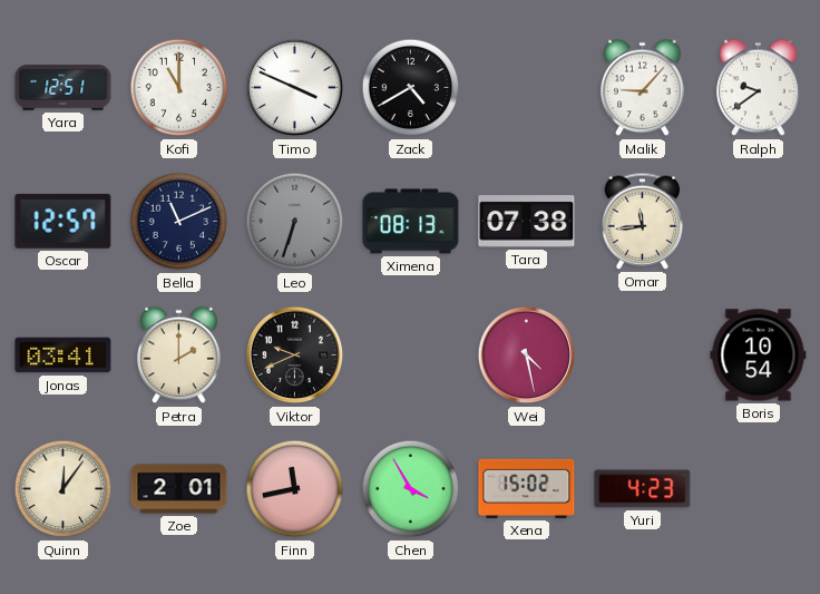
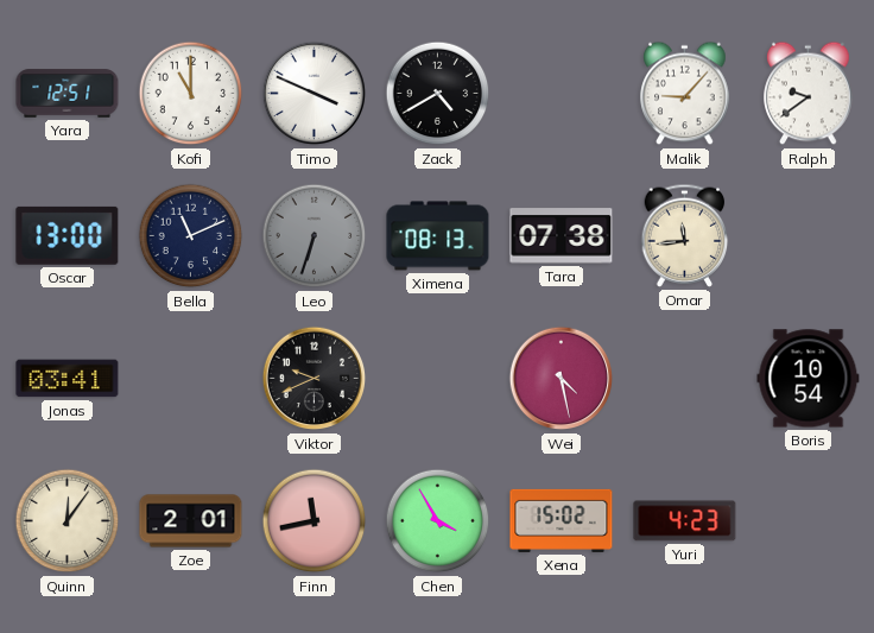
Oscar: 12:57 -> 13:00
Petra: 2:00 -> none
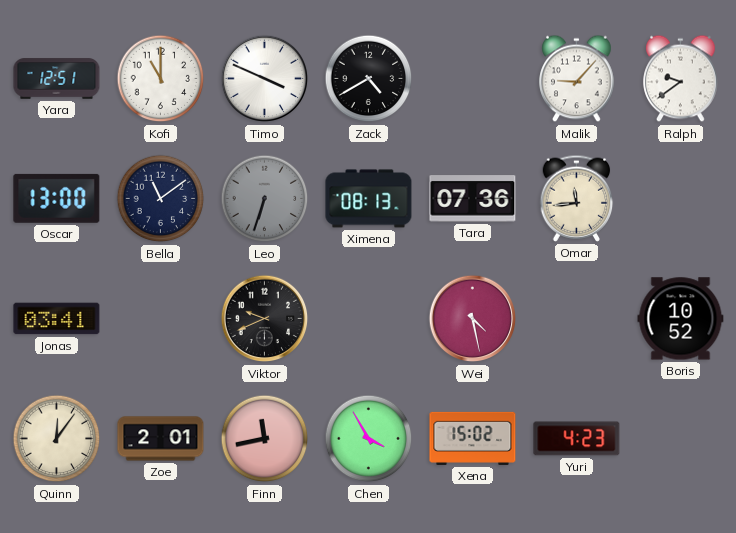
Bella: 11:11 -> 11:09
Tara: 07:38 -> 07:36
Boris: 10:54 -> 10:52
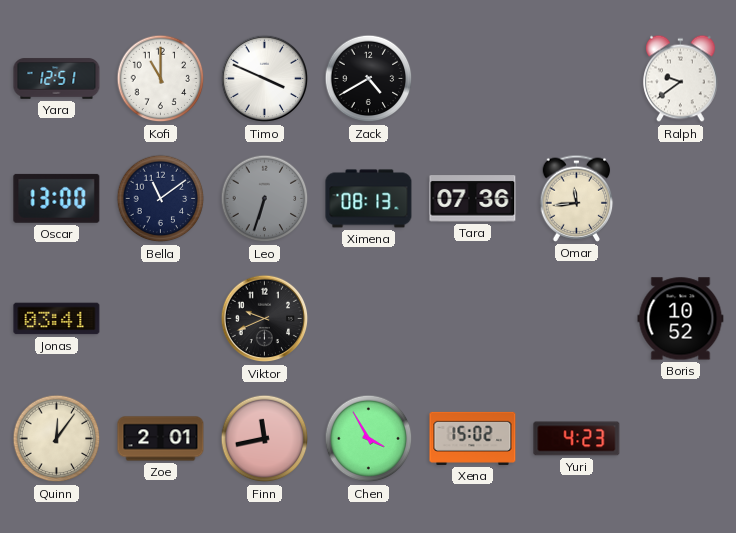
Malik: 9:07 -> none
Wei: 4:28 -> none
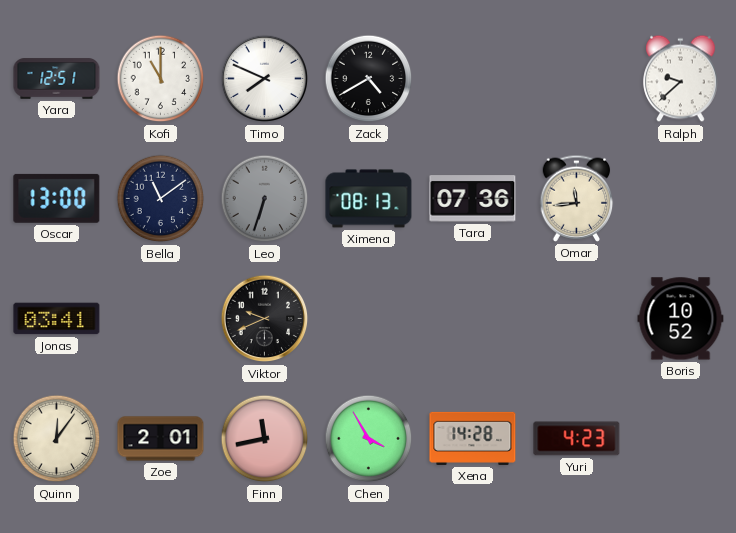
Timo: 3:49 -> 7:49
Ralph: 9:39 -> 9:38
Xena: 15:02 -> 14:28
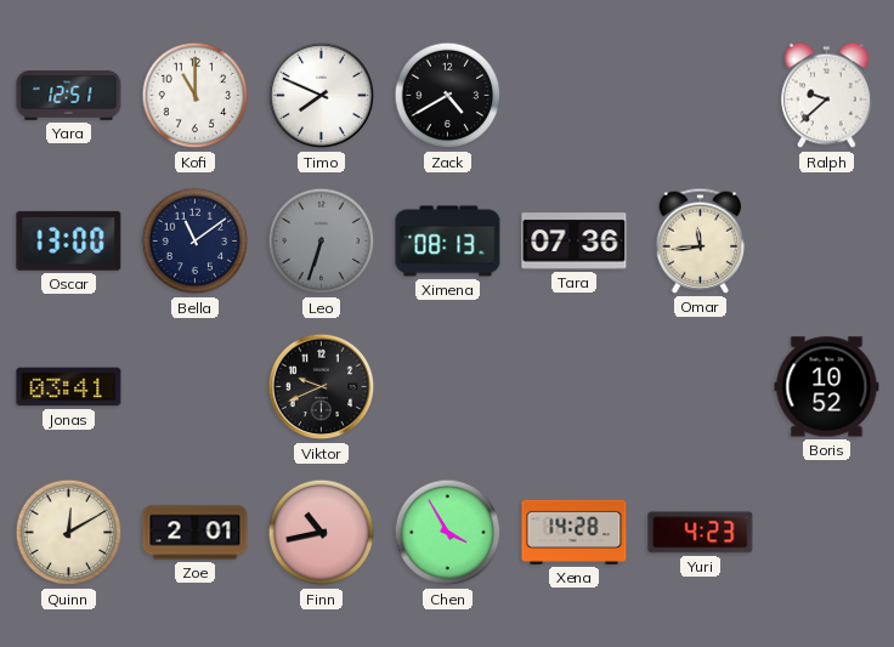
Quinn: 12:06 -> 12:10
Finn: 11:43 -> 10:43
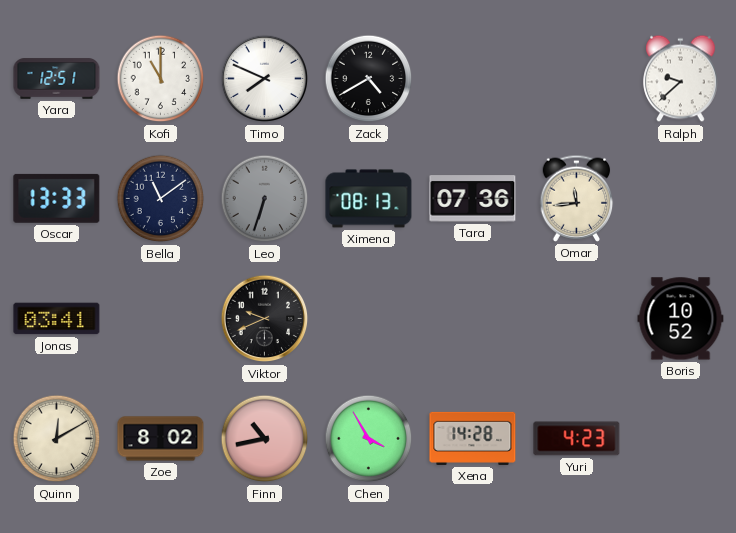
Oscar: 13:00 -> 13:33
Zoe: 2:01 -> 8:02
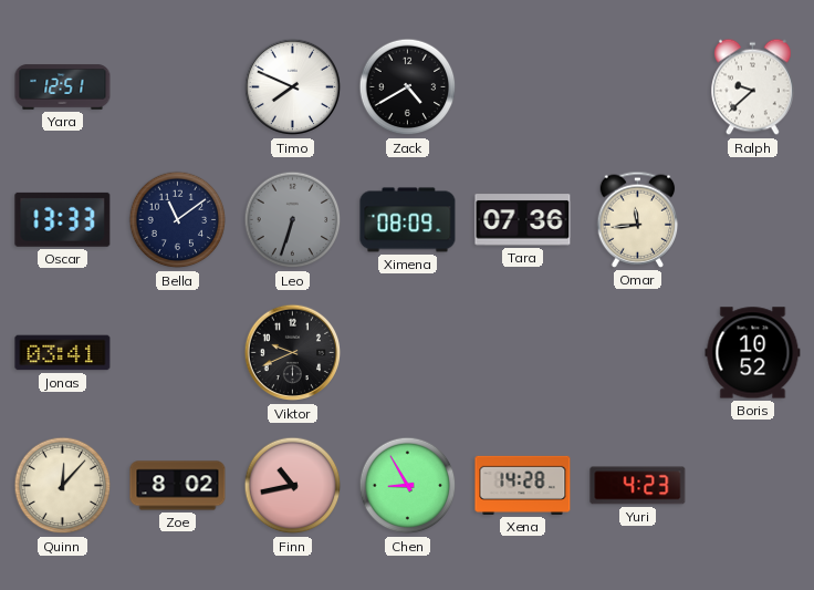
Kofi: 11:00 -> none
Ximena: 08:13 -> 08:09
Quinn: 12:10 -> 12:07
Chen: 3:55 -> 8:55
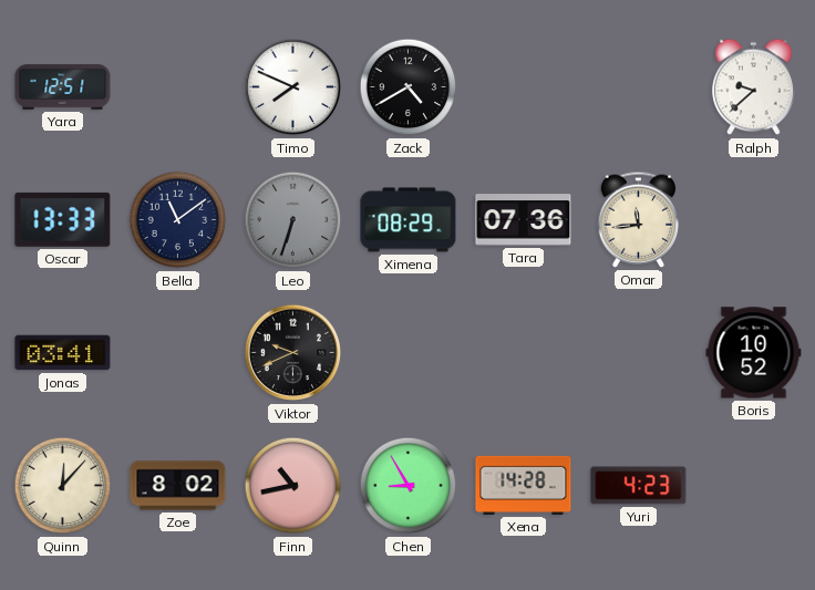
Ximena: 08:09 -> 08:29
